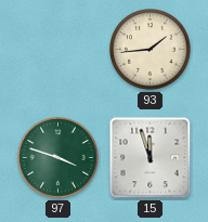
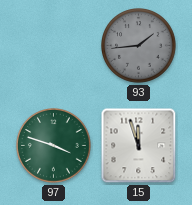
93 dial: cream -> grey
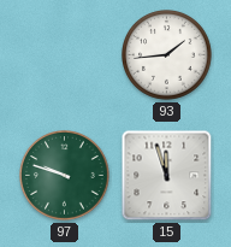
93 dial: grey -> white
97: 3:48 -> 9:48
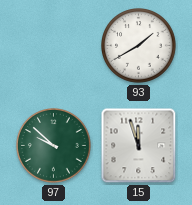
93: 1:44 -> 1:40
97: 9:48 -> 9:52
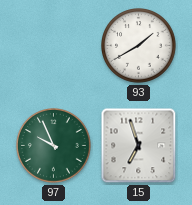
97: 9:52 -> 9:56
15: 11:57 -> 6:57
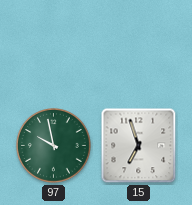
93: 1:40 -> none
97: 9:56 -> 9:58
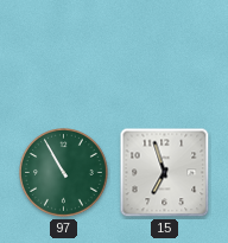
97: 9:58 -> 10:55
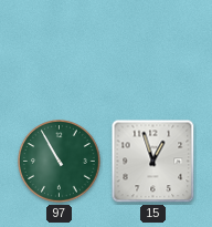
15: 6:57 -> 12:57
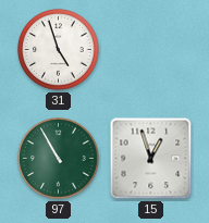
31: none -> 4:57
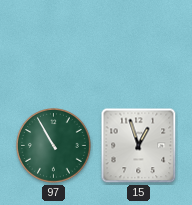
31: 4:57 -> none
